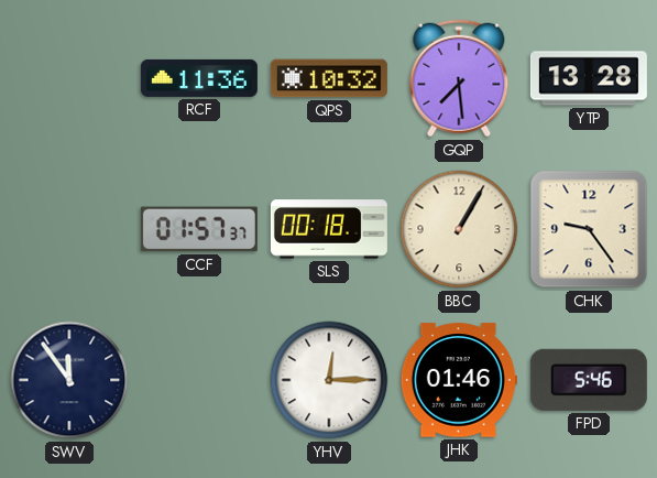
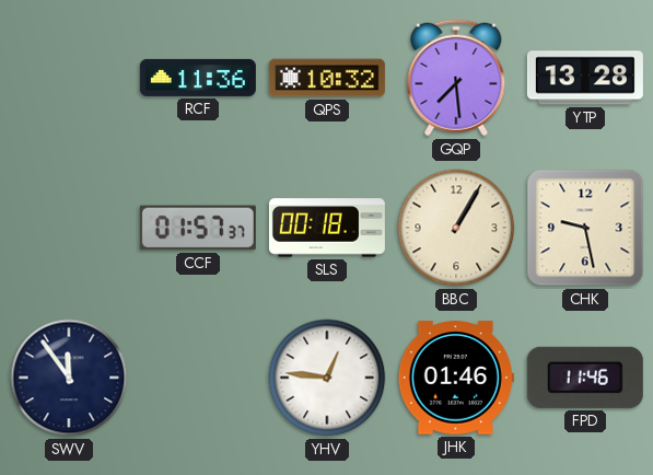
CHK: 9:24 -> 9:28
YHV: 12:15 -> 12:46
FPD: 5:46 -> 11:46
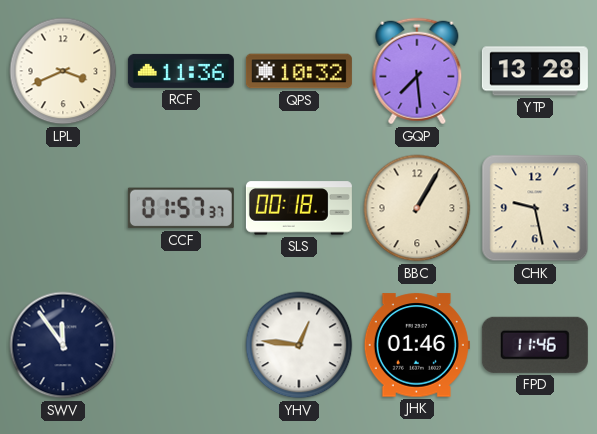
LPL: none -> 3:41
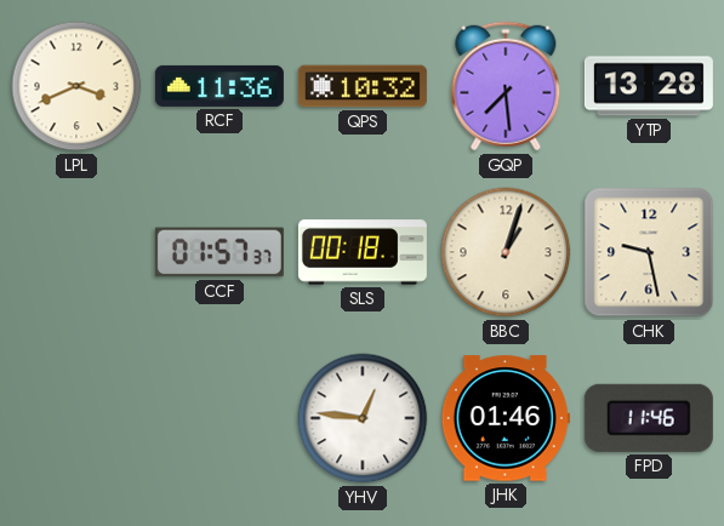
BBC: 1:05 -> 1:03
SWV: 11:54 -> none
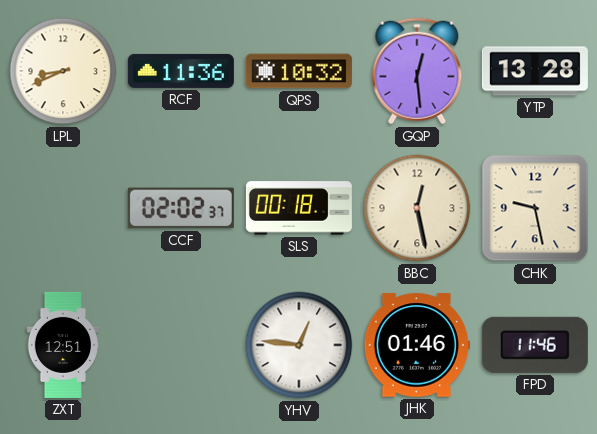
LPL: 3:41 -> 8:41
GQP: 7:29 -> 12:29
CCF: 01:57 -> 02:02
BBC: 1:03 -> 12:28
ZXT: none -> 12:51
